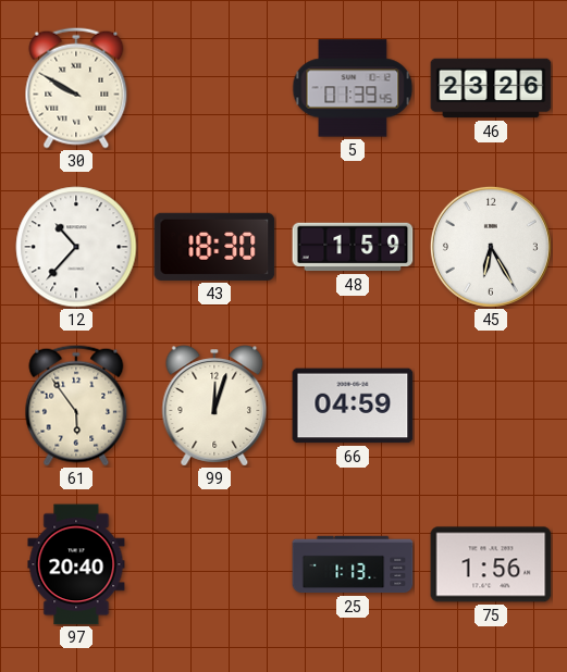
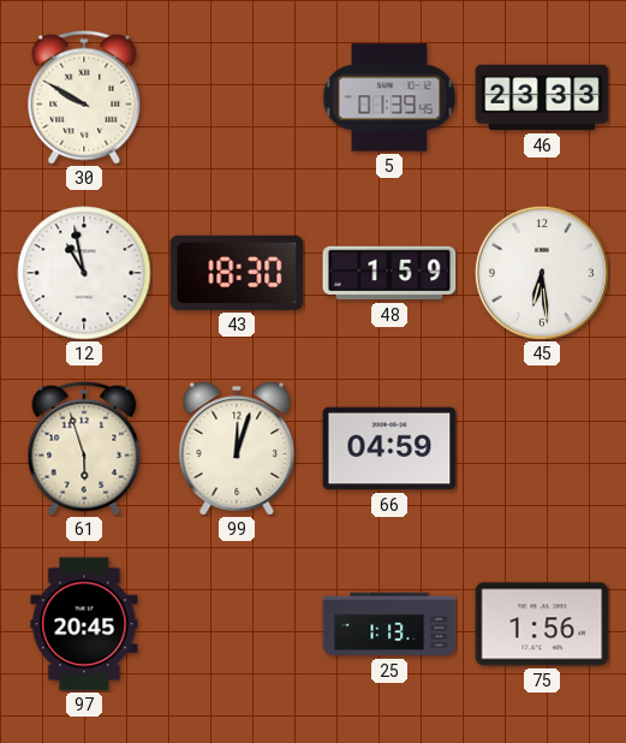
46: 23:26 -> 23:33
12: 10:37 -> 10:58
45: 6:25 -> 6:29
61: 5:54 -> 5:57
97: 20:40 -> 20:45
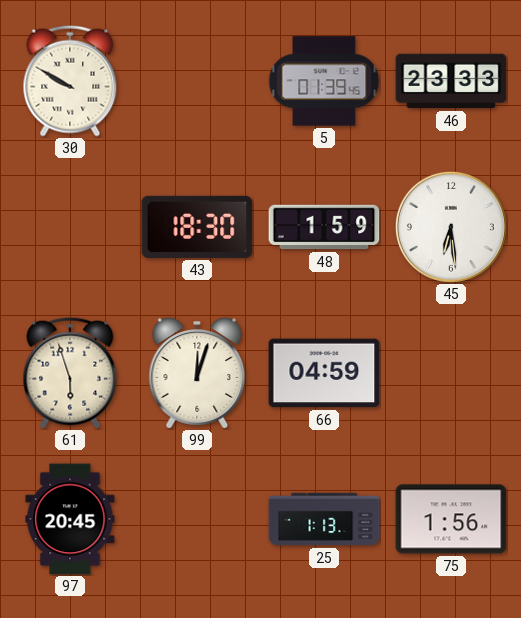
12: 10:58 -> none
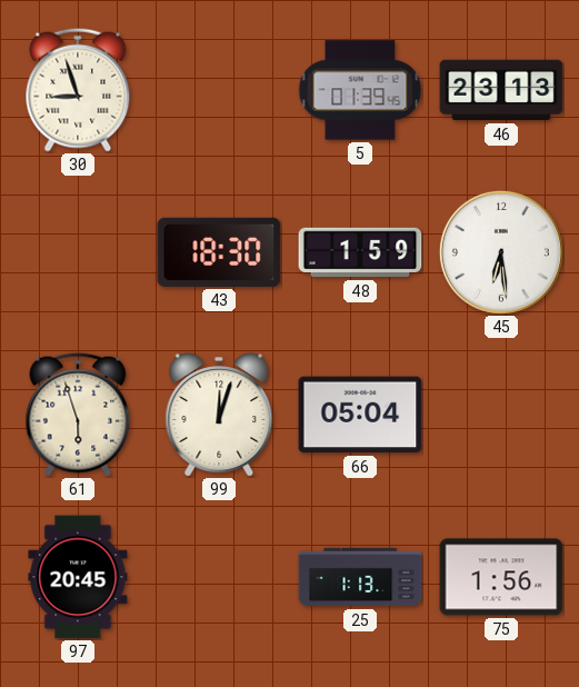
30: 9:50 -> 8:57
46: 23:33 -> 23:13
66: 04:59 -> 05:04
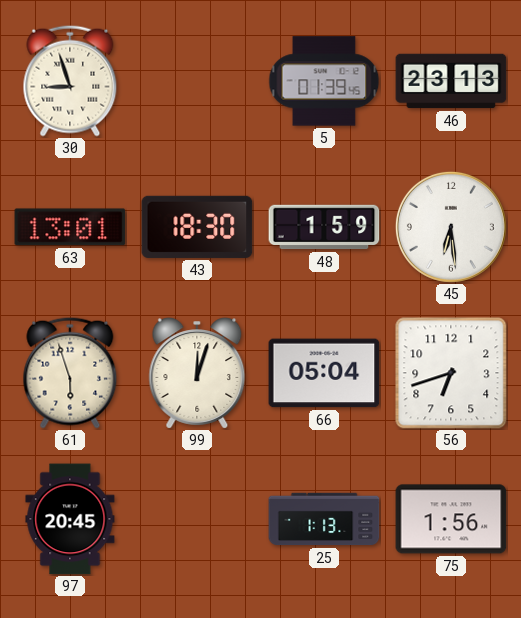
63: none -> 13:01
56: none -> 6:42
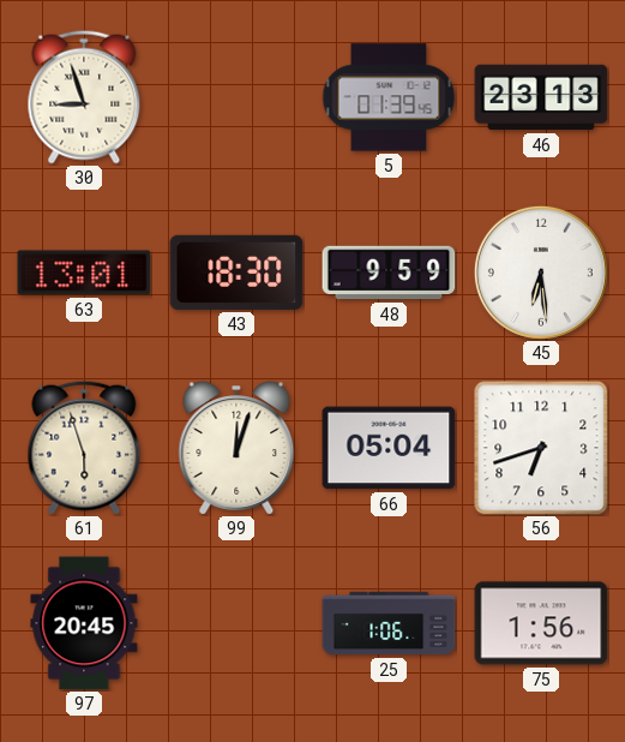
48: 1:59 -> 9:59
25: 1:13 -> 1:06
